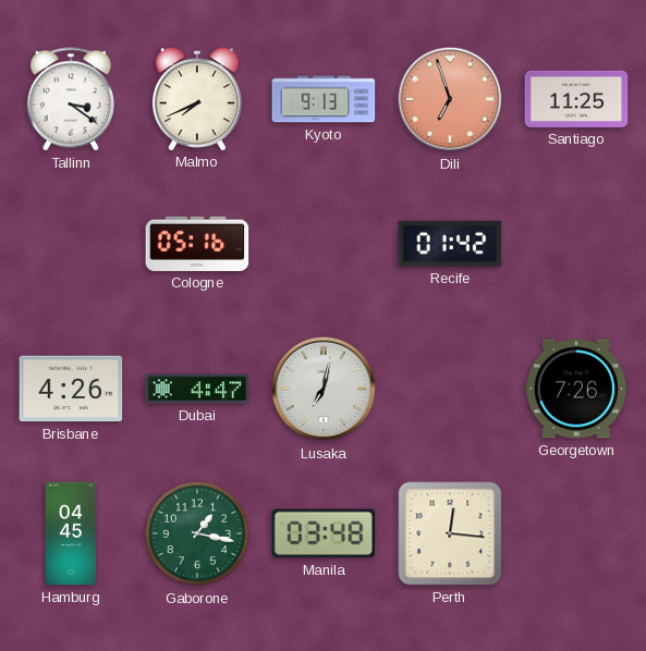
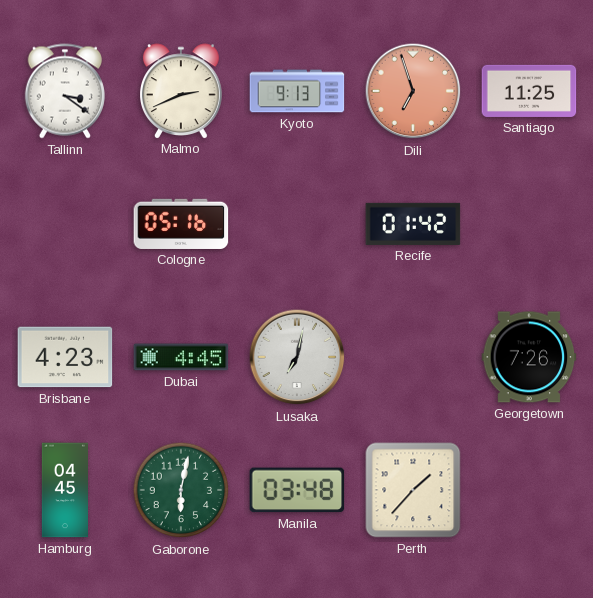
Malmo: 7:41 -> 2:41
Brisbane: 4:26 -> 4:23
Dubai: 4:47 -> 4:45
Gaborone: 1:17 -> 6:02
Perth: 12:16 -> 1:37
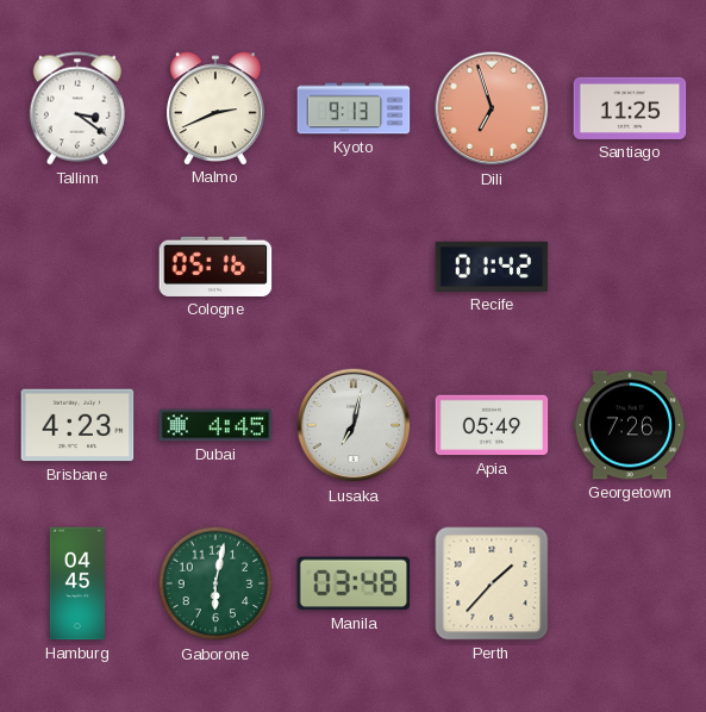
Apia: none -> 05:49
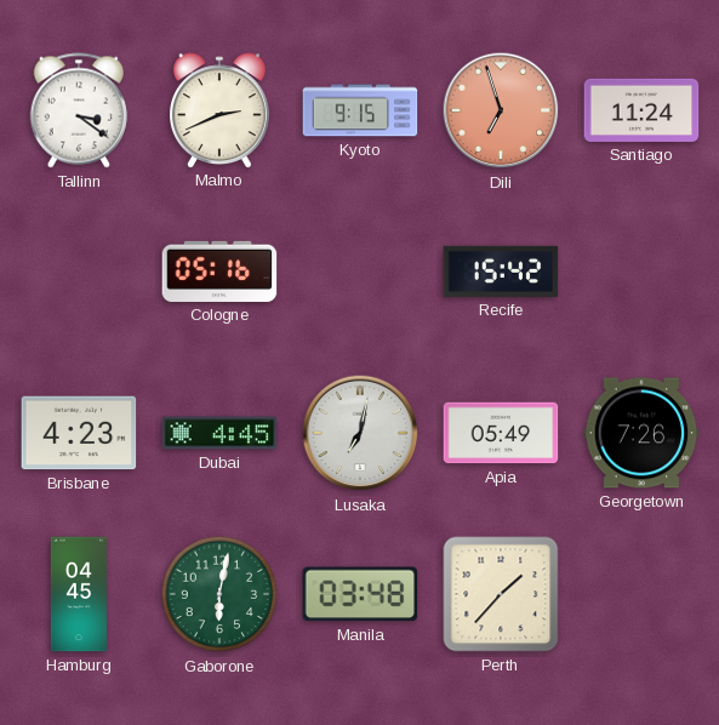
Kyoto: 9:13 -> 9:15
Santiago: 11:25 -> 11:24
Recife: 01:42 -> 15:42
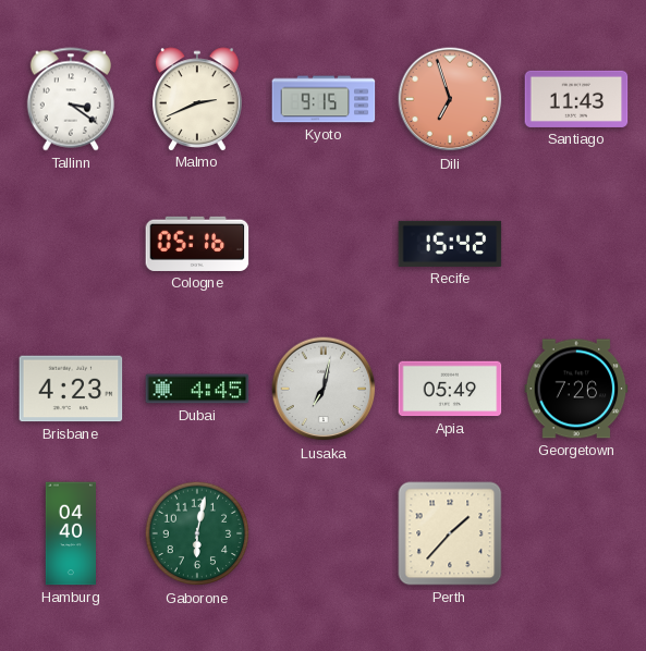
Santiago: 11:24 -> 11:43
Hamburg: 04:45 -> 04:40
Manila: 03:48 -> none
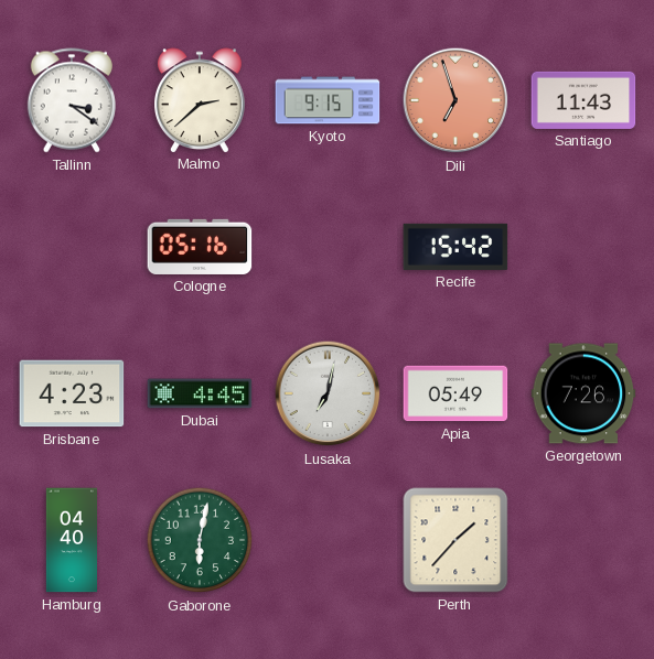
Malmo: 2:41 -> 2:38
